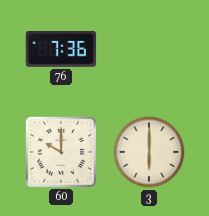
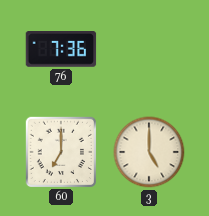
60: 10:00 -> 7:00
3: 6:00 -> 5:00
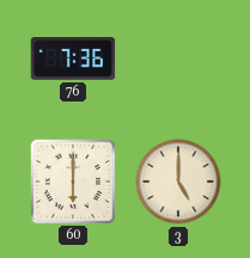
60: 7:00 -> 6:00
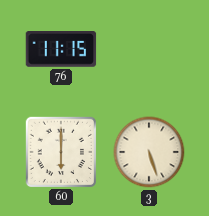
76: 7:36 -> 11:15
3: 5:00 -> 5:27
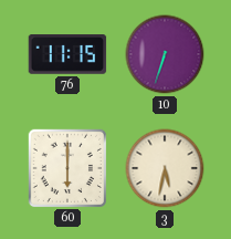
10: none -> 6:33
3: 5:27 -> 5:32
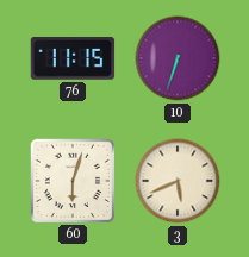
60: 6:00 -> 6:03
3: 5:32 -> 5:41
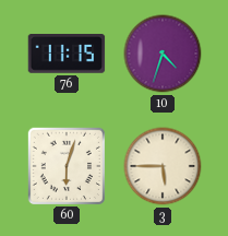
10: 6:33 -> 4:33
3: 5:41 -> 5:45
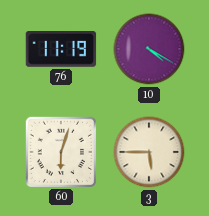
76: 11:15 -> 11:19
10: 4:33 -> 4:20
